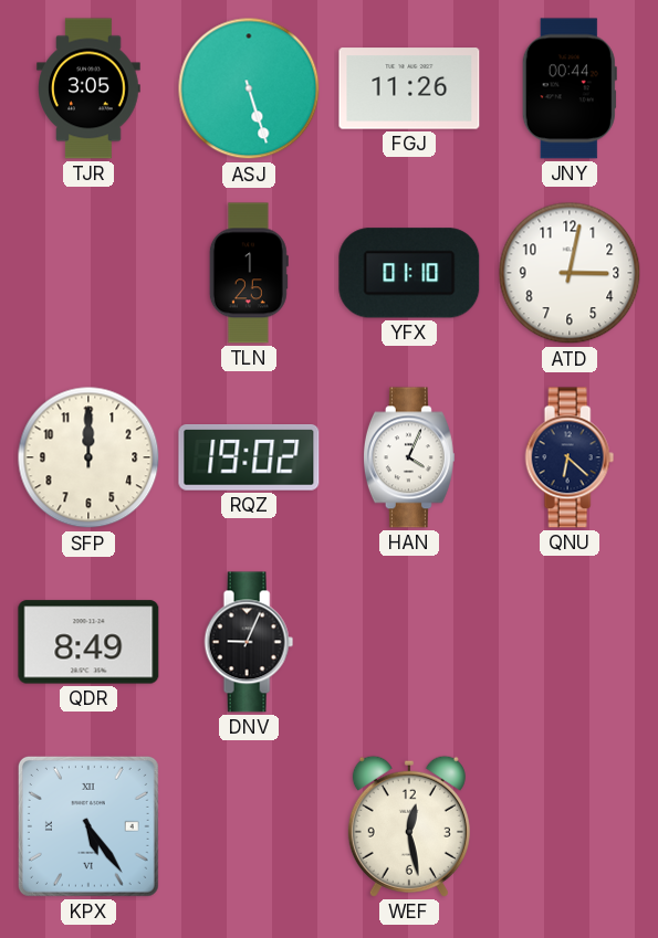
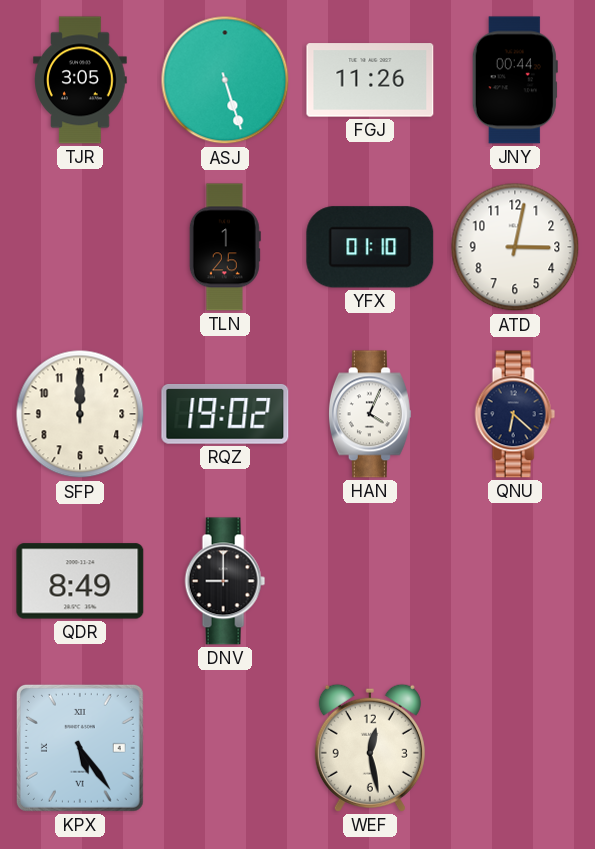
DNV: 9:04 -> 9:00
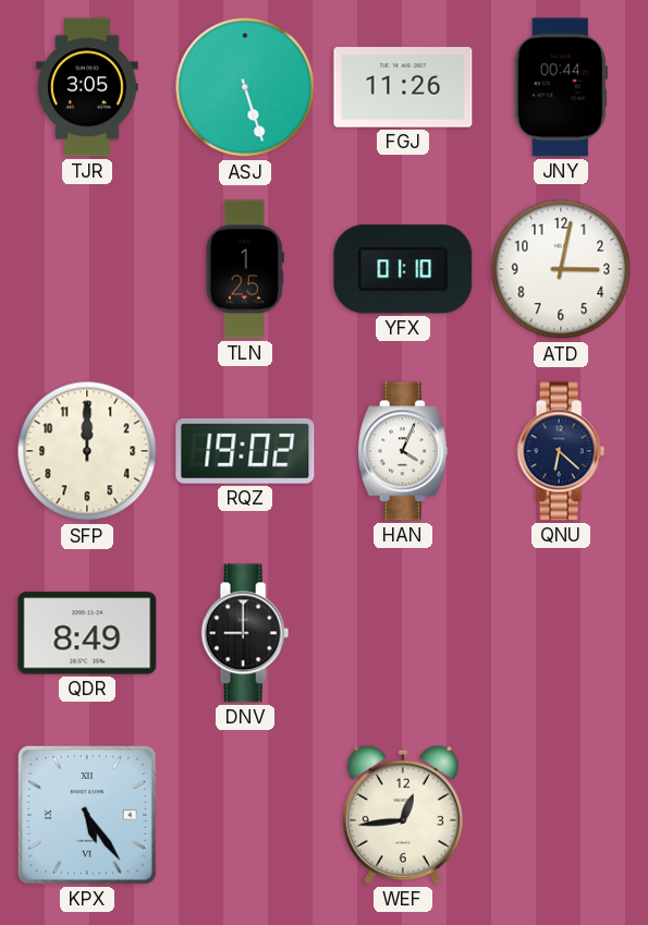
WEF: 12:28 -> 12:44
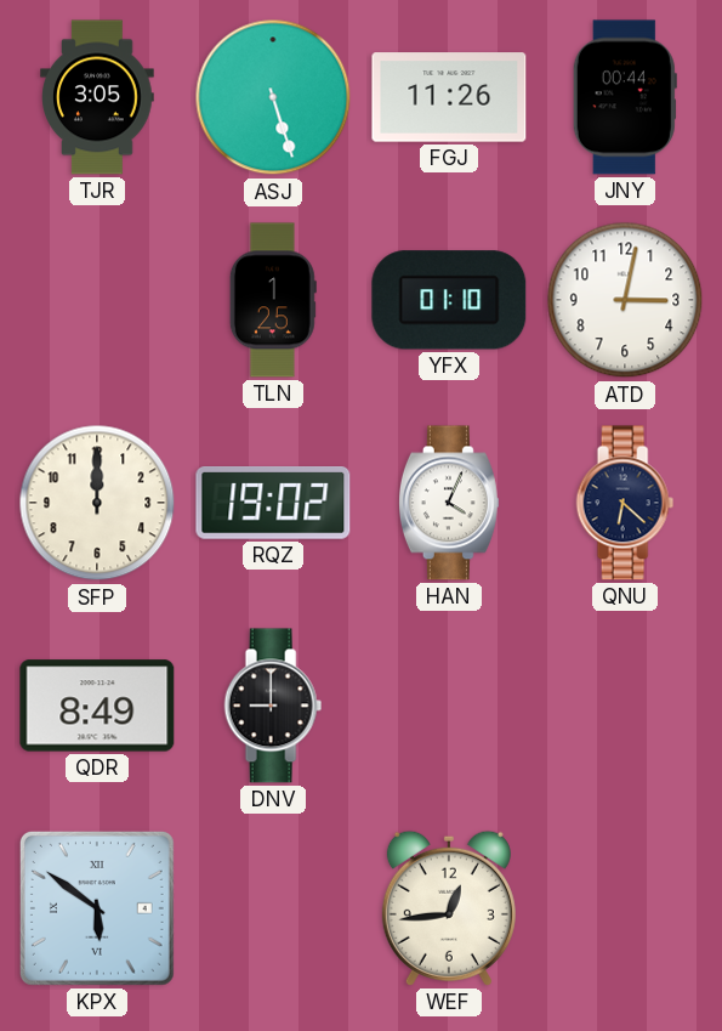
KPX: 5:24 -> 5:51
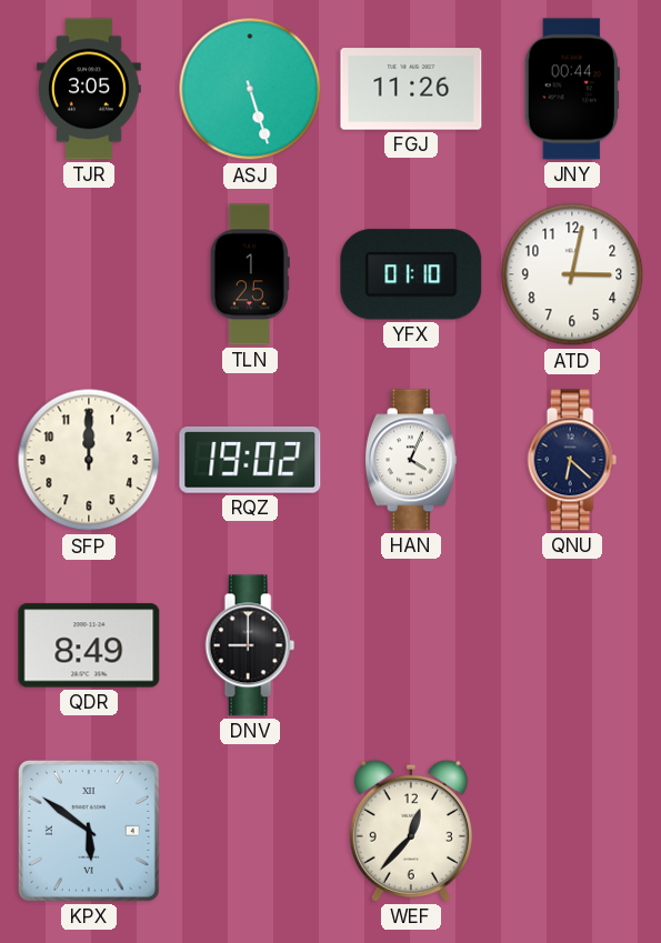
WEF: 12:44 -> 12:37
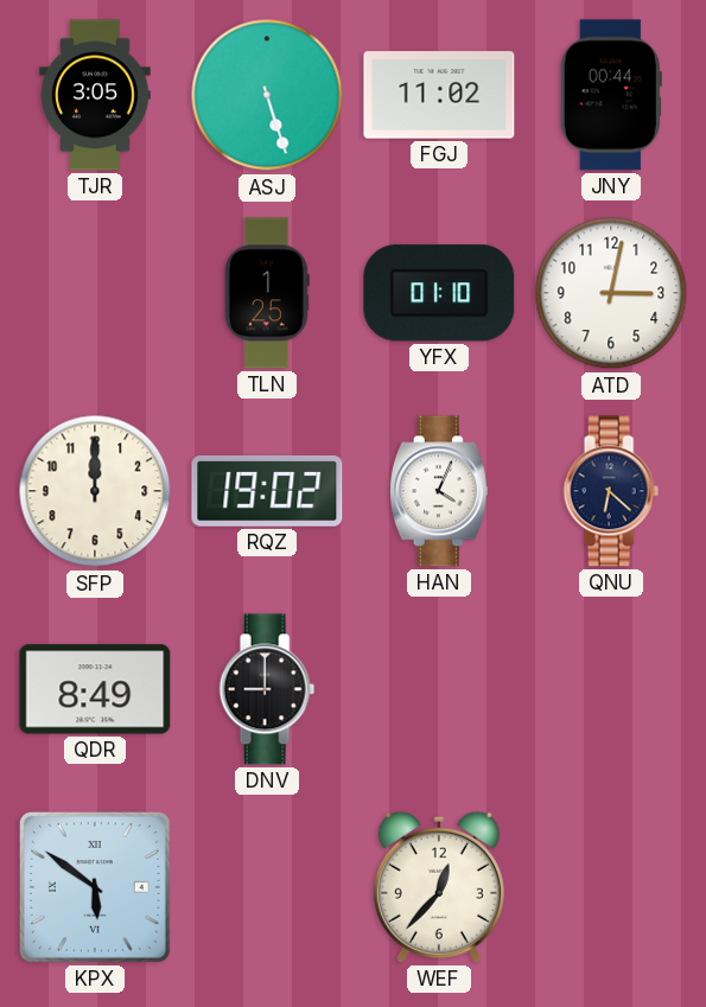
FGJ: 11:26 -> 11:02
